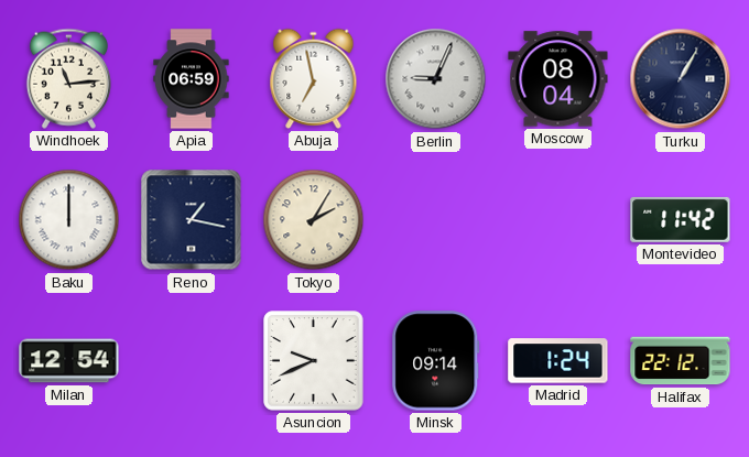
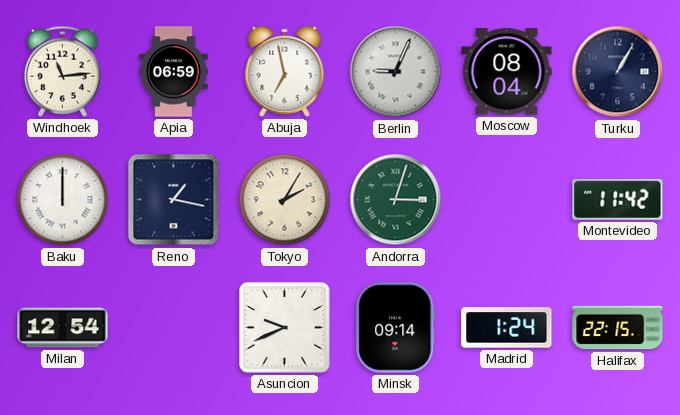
Andorra: none -> 3:03
Halifax: 22:12 -> 22:15
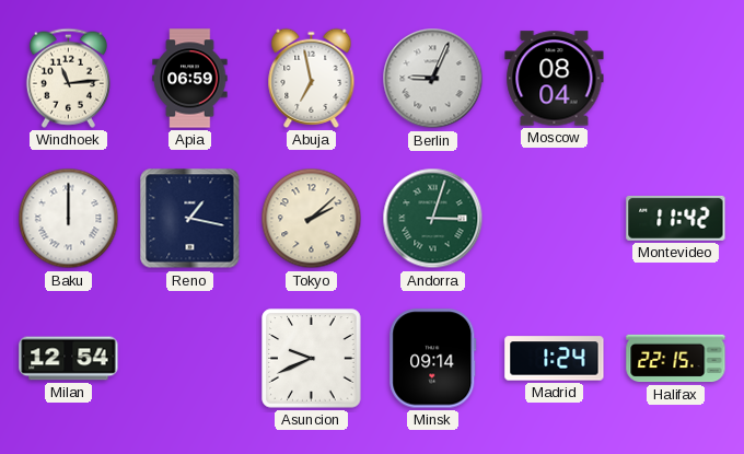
Turku: 1:05 -> none
Tokyo: 2:05 -> 2:08
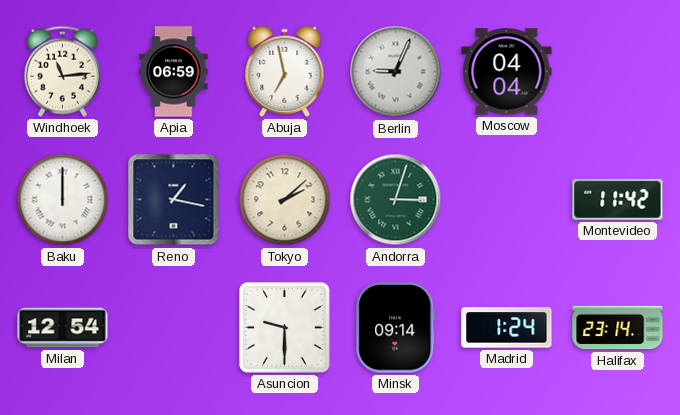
Moscow: 08:04 -> 04:04
Asuncion: 9:41 -> 9:30
Halifax: 22:15 -> 23:14
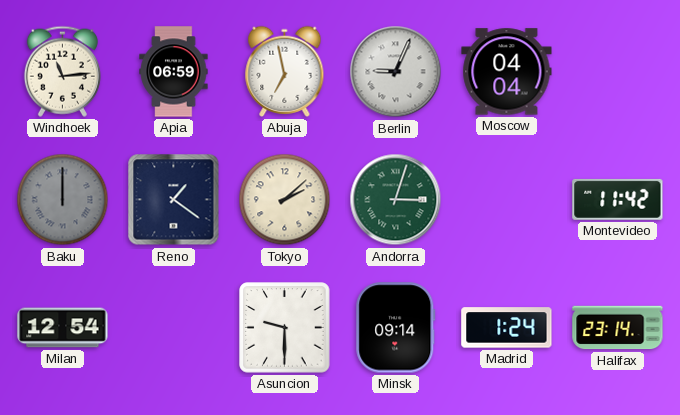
Baku dial: white -> grey
Reno: 1:17 -> 1:21
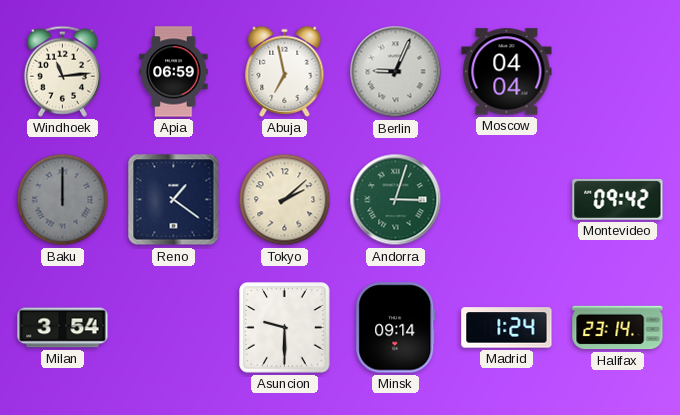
Montevideo: 11:42 -> 09:42
Milan: 12:54 -> 3:54
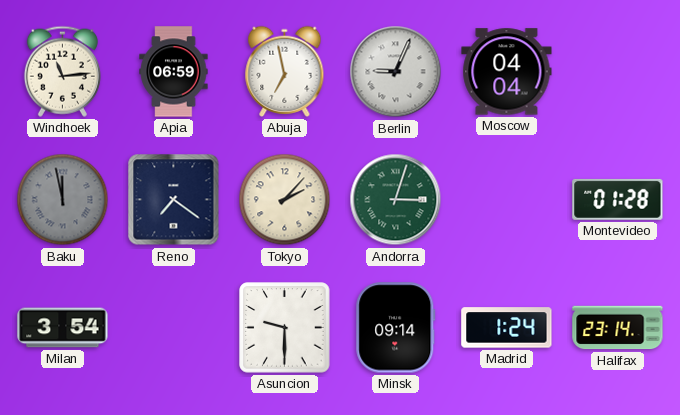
Baku: 12:00 -> 11:58
Reno: 1:21 -> 7:21
Tokyo: 2:08 -> 2:07
Montevideo: 09:42 -> 01:28
